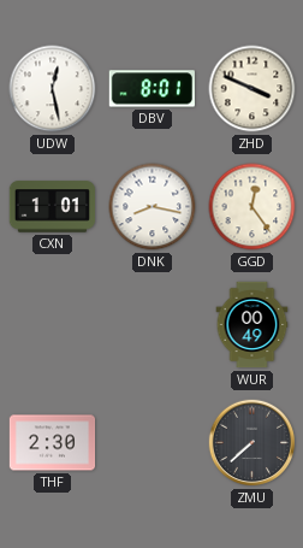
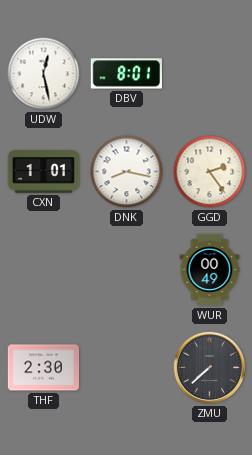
ZHD: 3:49 -> none
GGD: 12:24 -> 2:24
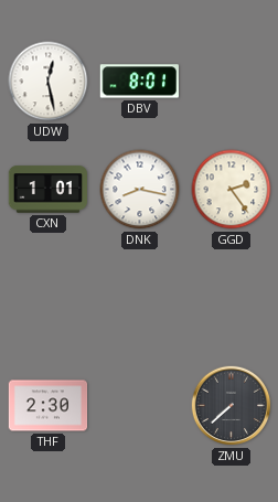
WUR: 00:49 -> none
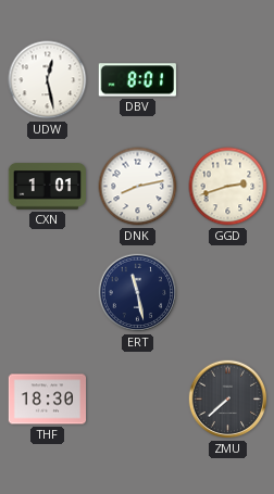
DNK: 8:17 -> 8:13
GGD: 2:24 -> 2:42
ERT: none -> 11:28
THF: 2:30 -> 18:30
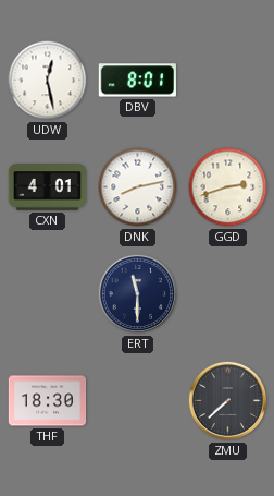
CXN: 1:01 -> 4:01
ERT: 11:28 -> 11:30
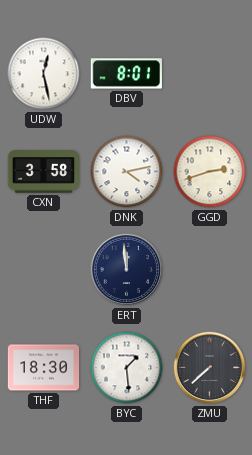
CXN: 4:01 -> 3:58
DNK: 8:13 -> 4:13
ERT: 11:30 -> 11:59
BYC: none -> 1:29
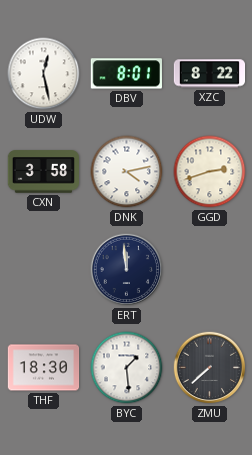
XZC: none -> 8:22
